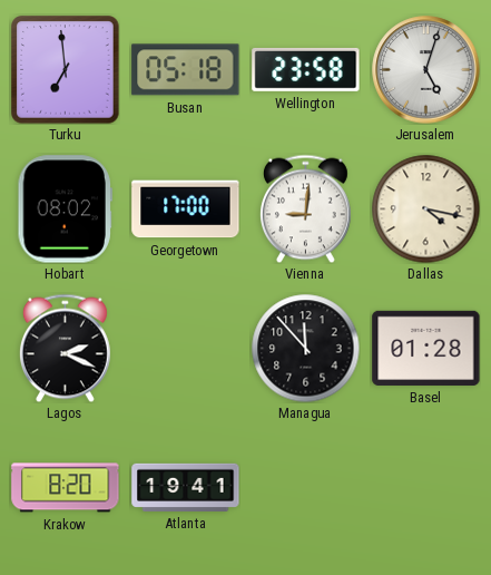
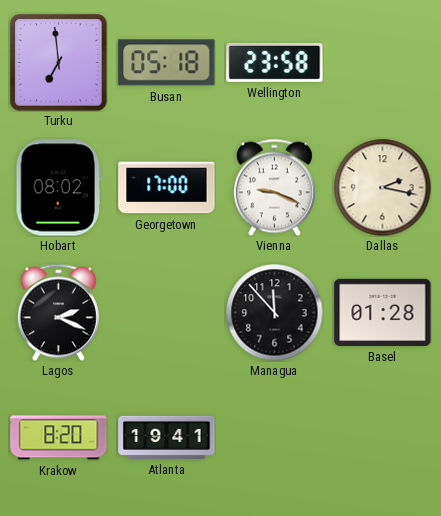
Jerusalem: 5:03 -> none
Vienna: 9:01 -> 9:19
Dallas: 4:17 -> 2:17
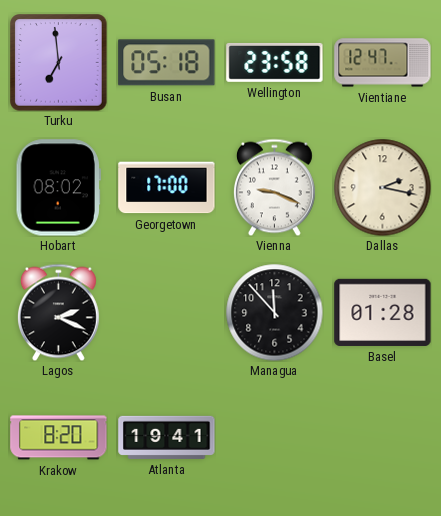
Vientiane: none -> 12:47
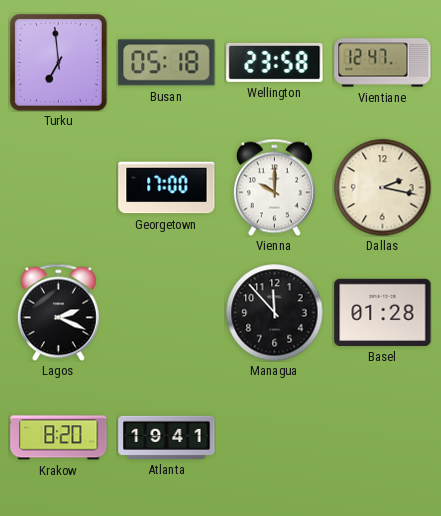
Hobart: 08:02 -> none
Vienna: 9:19 -> 10:00
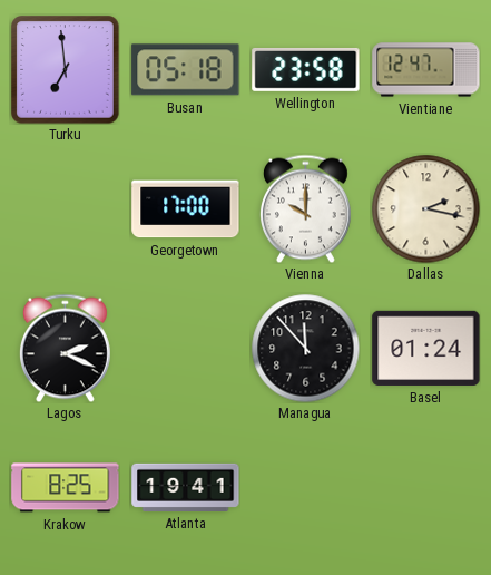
Basel: 01:28 -> 01:24
Krakow: 8:20 -> 8:25
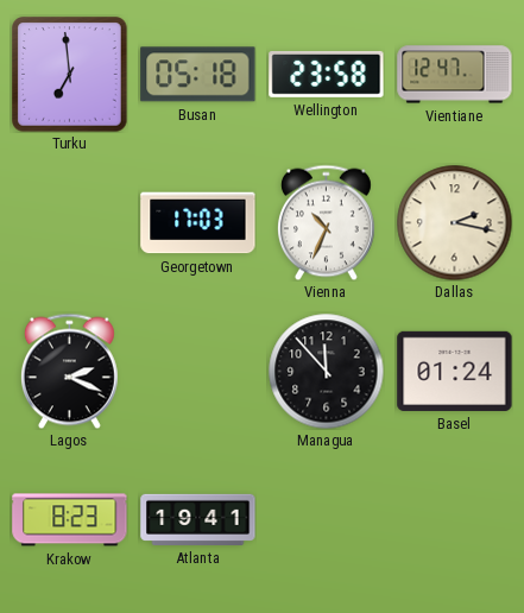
Georgetown: 17:00 -> 17:03
Vienna: 10:00 -> 10:34
Krakow: 8:25 -> 8:23
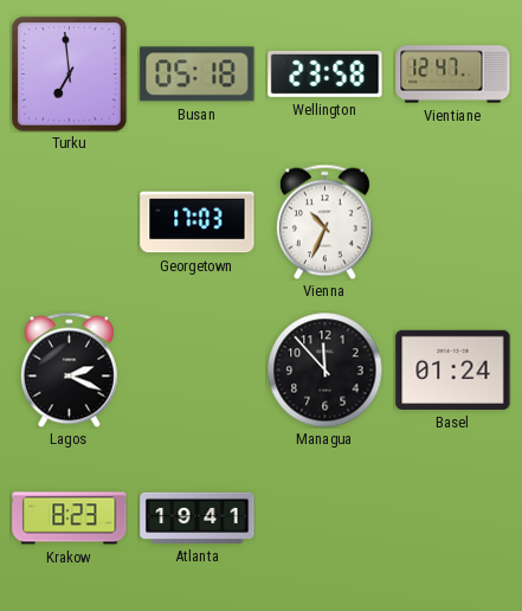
Dallas: 2:17 -> none
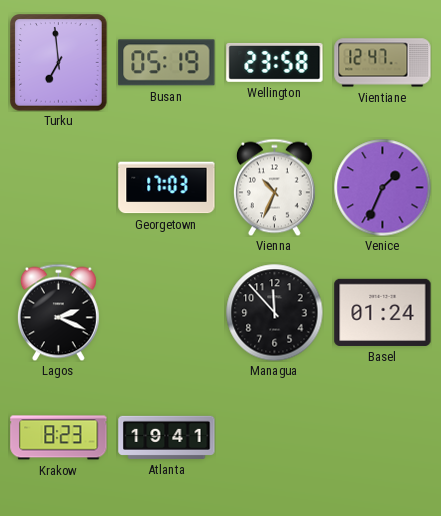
Busan: 05:18 -> 05:19
Venice: none -> 1:34
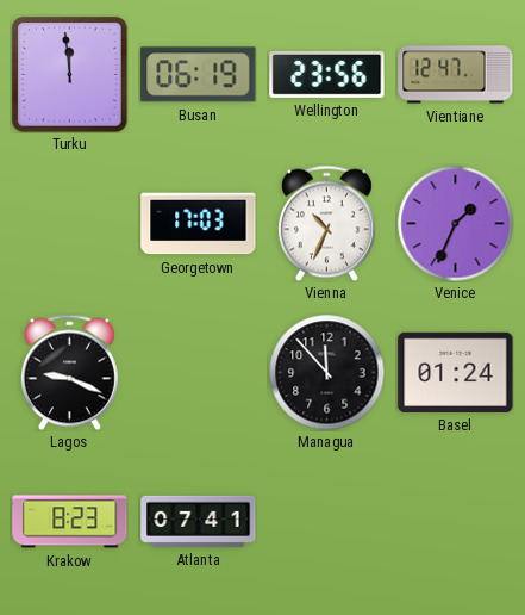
Turku: 6:59 -> 11:59
Busan: 05:19 -> 06:19
Wellington: 23:58 -> 23:56
Lagos: 2:19 -> 9:19
Atlanta: 19:41 -> 07:41
